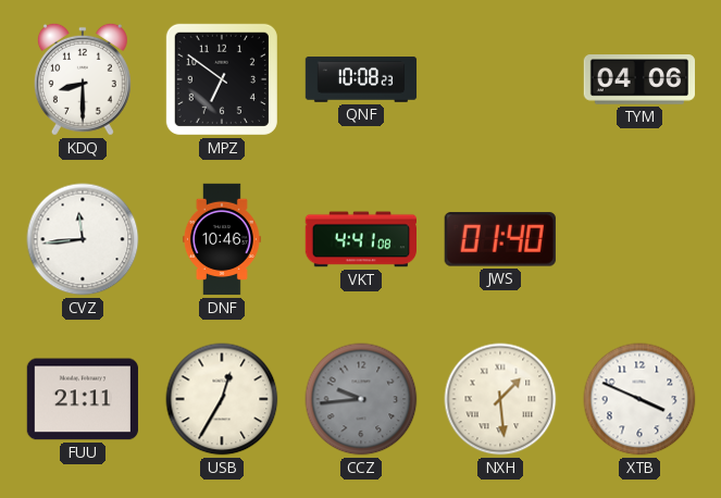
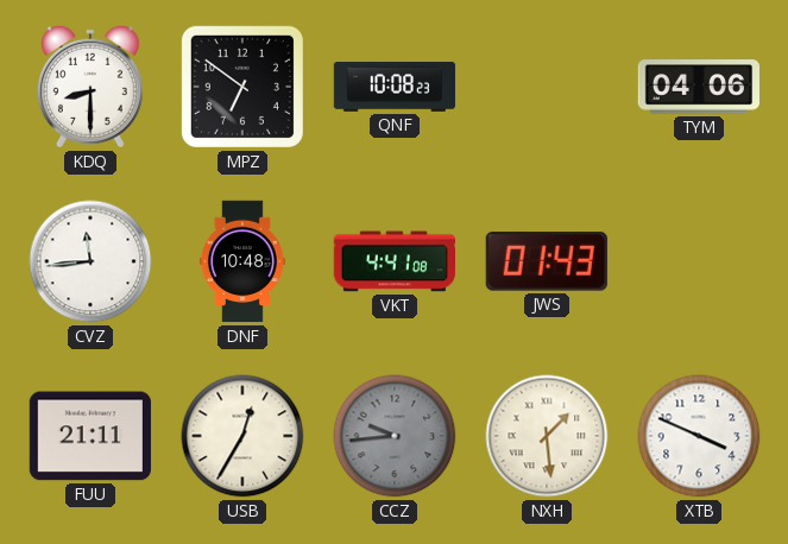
DNF: 10:46 -> 10:48
JWS: 01:40 -> 01:43
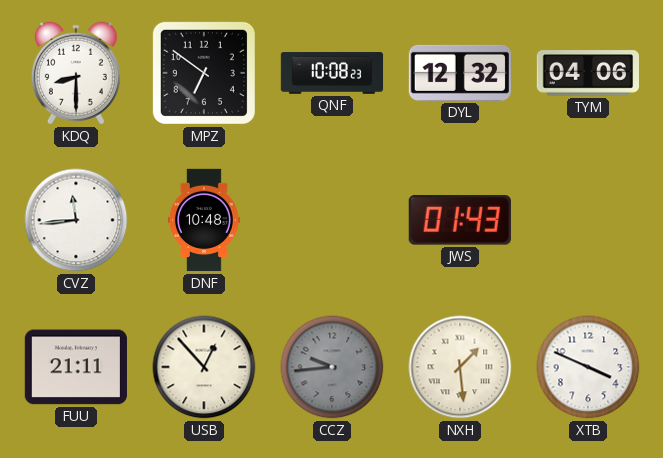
DYL: none -> 12:32
VKT: 4:41 -> none
USB: 12:35 -> 12:53
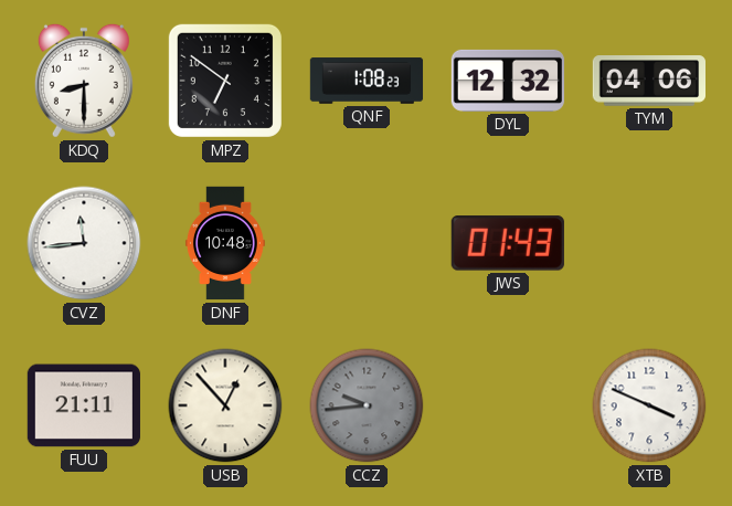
QNF: 10:08 -> 1:08
NXH: 1:29 -> none
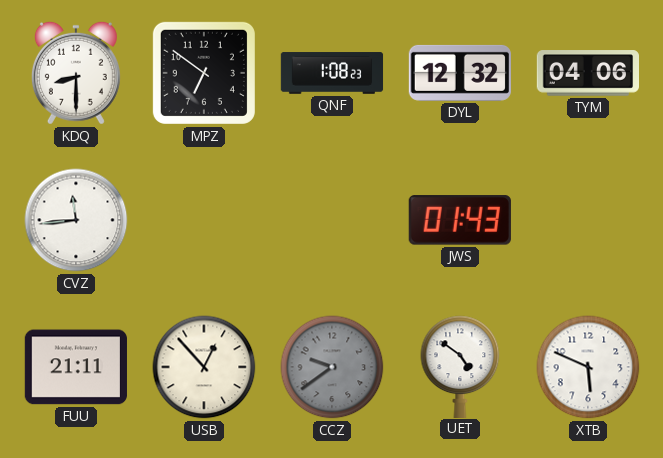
DNF: 10:48 -> none
CCZ: 9:44 -> 9:39
UET: none -> 4:51
XTB: 3:49 -> 5:49
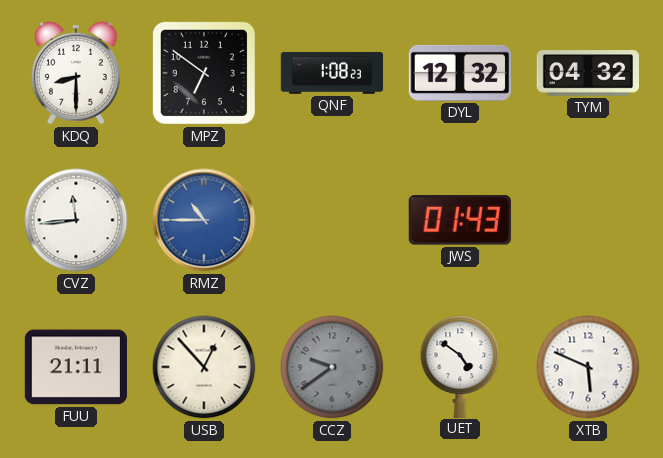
TYM: 04:06 -> 04:32
RMZ: none -> 10:45
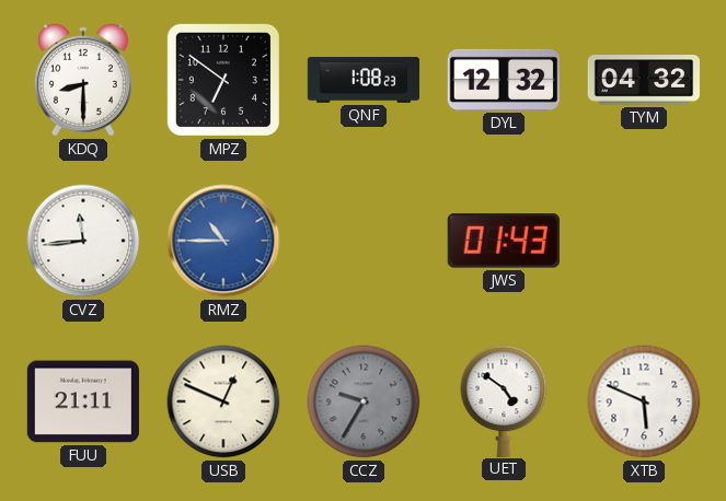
USB: 12:53 -> 12:49
CCZ: 9:39 -> 9:35
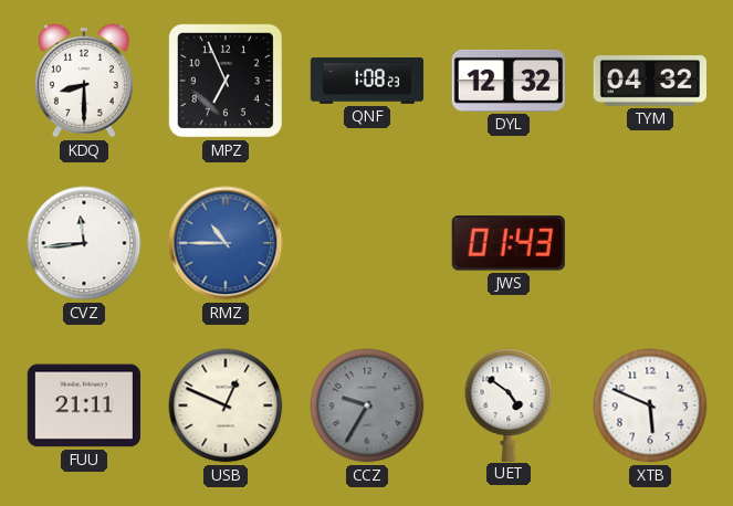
MPZ: 6:51 -> 6:56
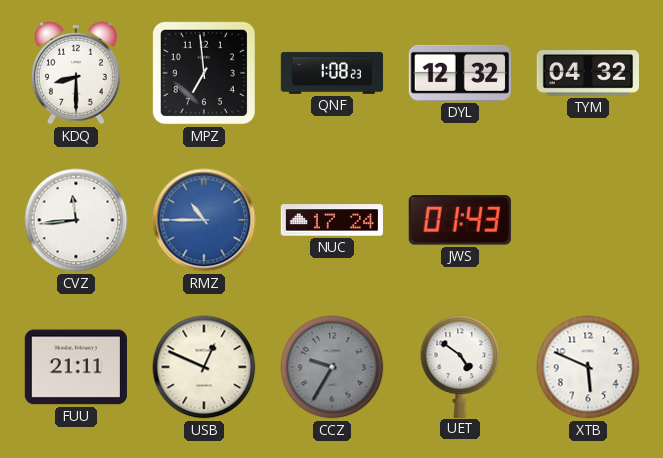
MPZ: 6:56 -> 6:59
NUC: none -> 17:24
